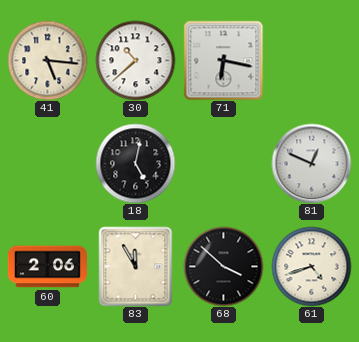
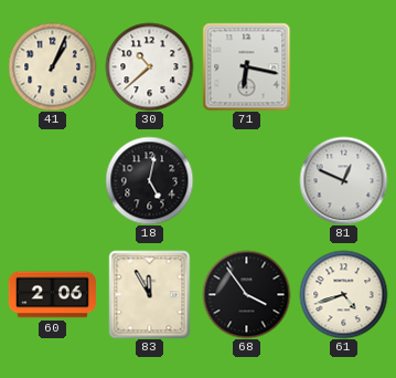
41: 5:16 -> 1:04
68: 3:52 -> 3:54
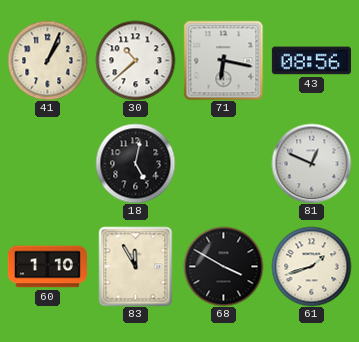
43: none -> 08:56
60: 2:06 -> 1:10
68: 3:54 -> 3:50
61: 4:42 -> 1:42
